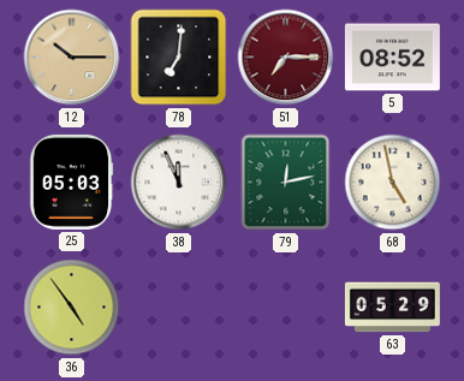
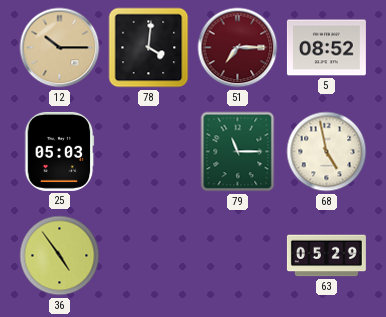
78: 7:01 -> 4:01
38: 11:56 -> none
79: 12:13 -> 11:15
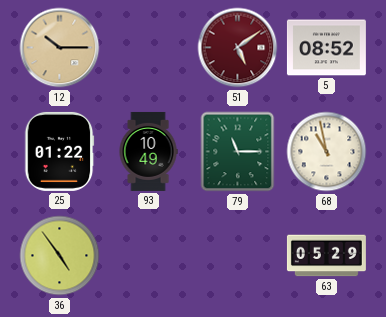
78: 4:01 -> none
51: 7:15 -> 5:09
25: 05:03 -> 01:22
93: none -> 10:49
68: 4:58 -> 10:58
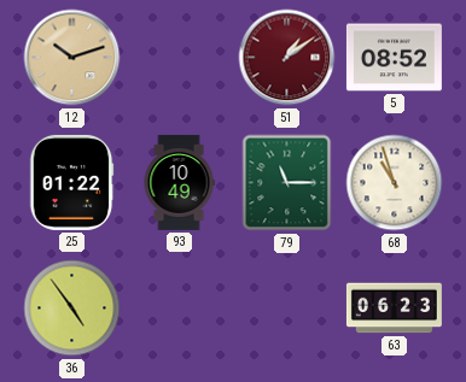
12: 10:15 -> 10:12
51: 5:09 -> 1:09
68: 10:58 -> 10:57
63: 05:29 -> 06:23
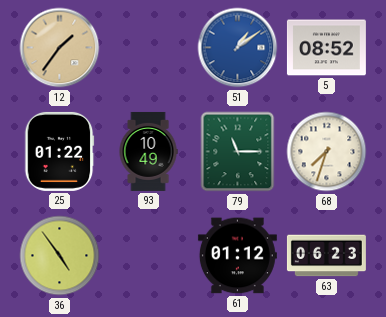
12: 10:12 -> 1:36
51 dial: burgundy -> blue
68: 10:57 -> 7:33
61: none -> 01:12
